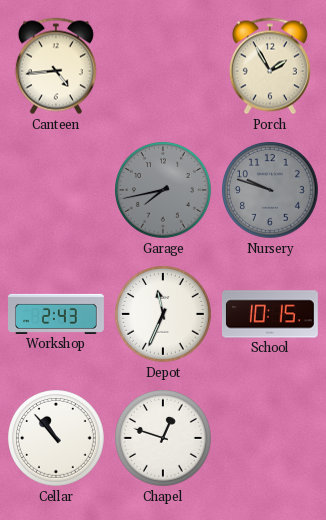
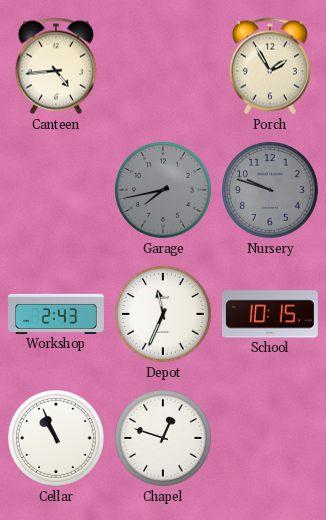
Cellar: 10:53 -> 10:56
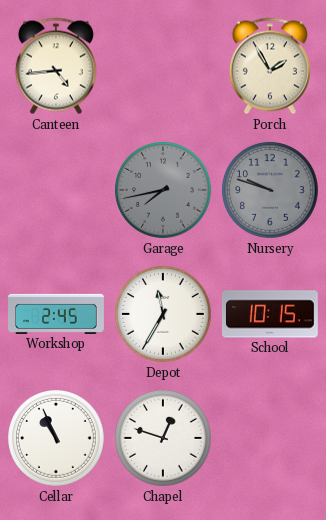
Workshop: 2:43 -> 2:45
Depot: 11:34 -> 11:35
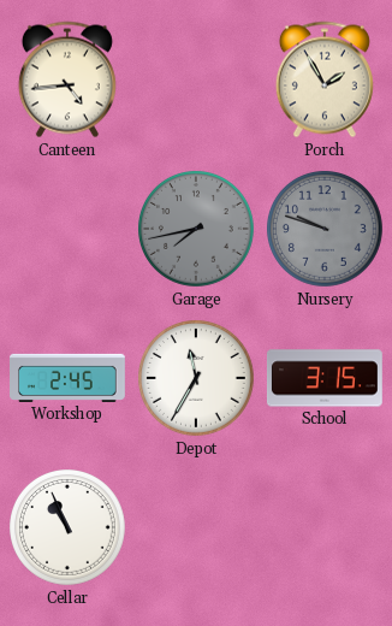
School: 10:15 -> 3:15
Chapel: 12:48 -> none
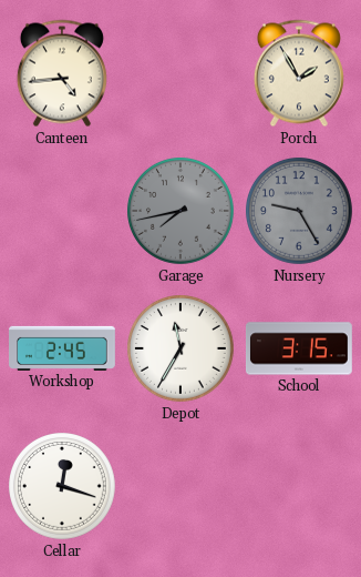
Nursery: 9:48 -> 9:25
Cellar: 10:56 -> 12:18
